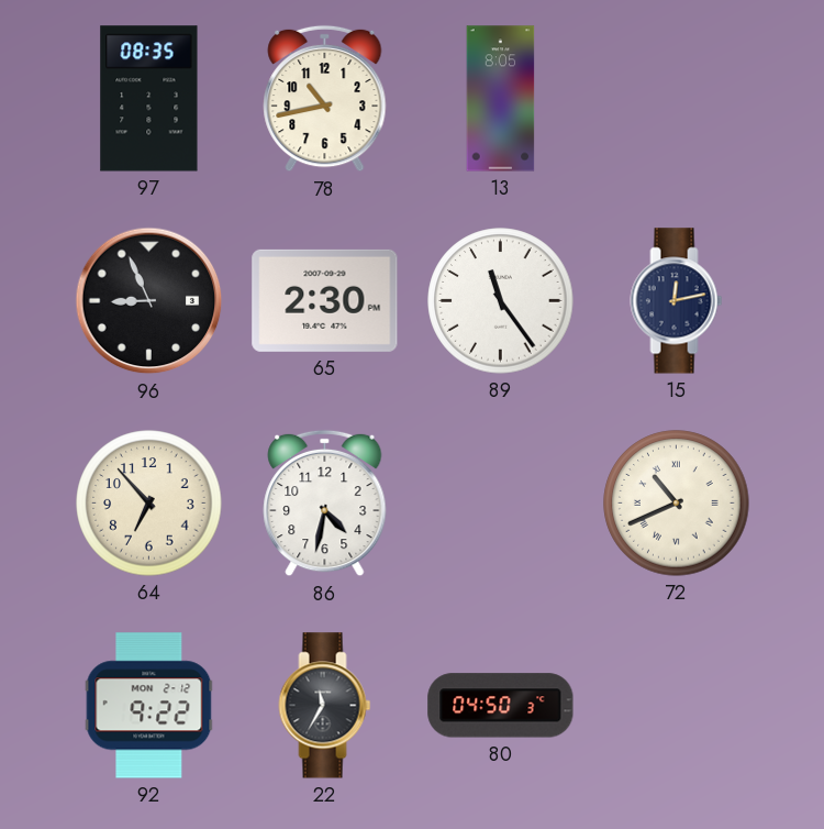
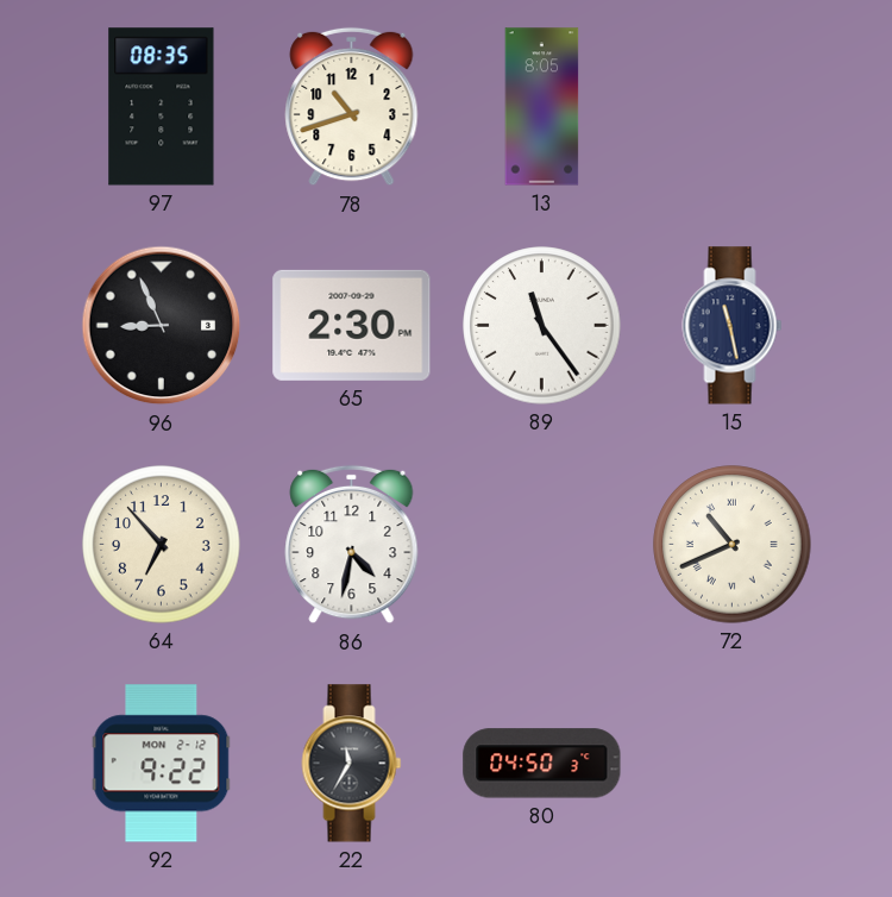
78: 10:43 -> 10:42
15: 12:13 -> 11:28
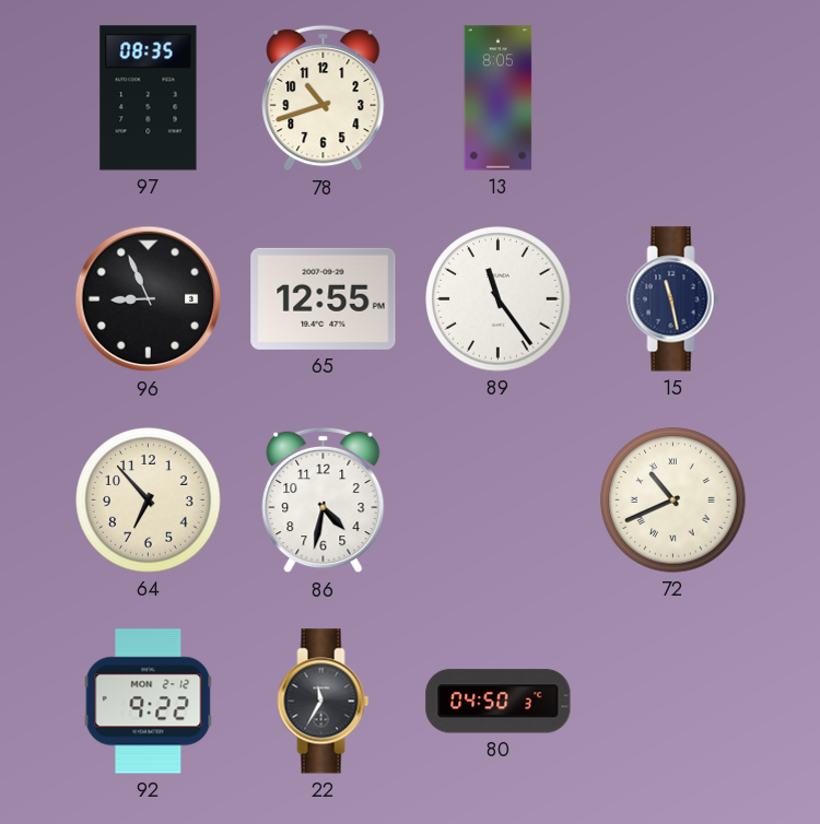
65: 2:30 -> 12:55
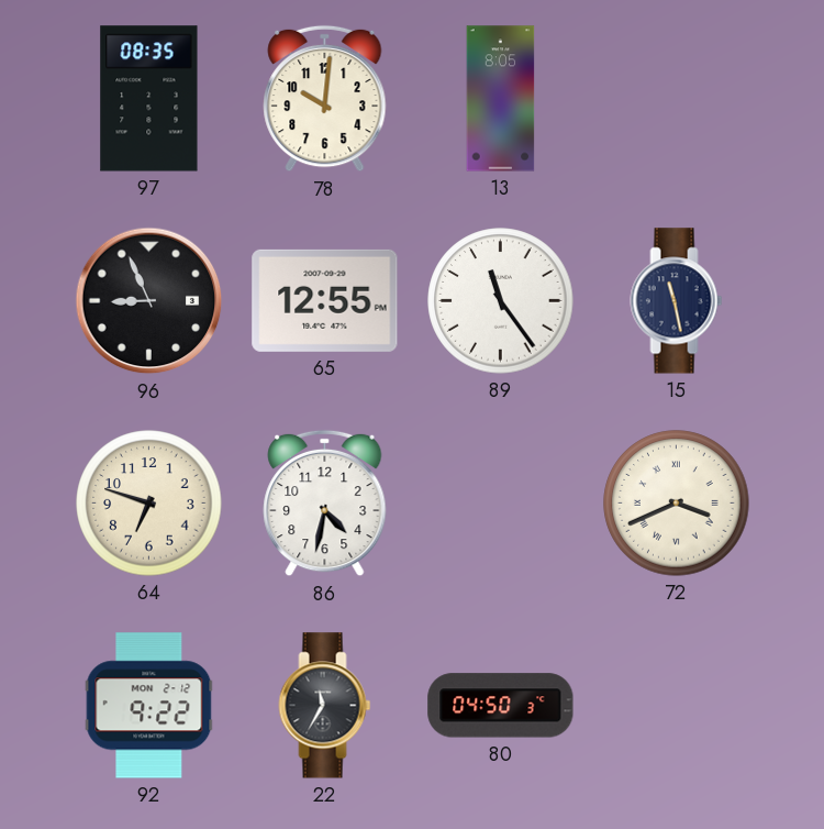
78: 10:42 -> 10:01
64: 6:53 -> 6:48
72: 10:41 -> 3:41
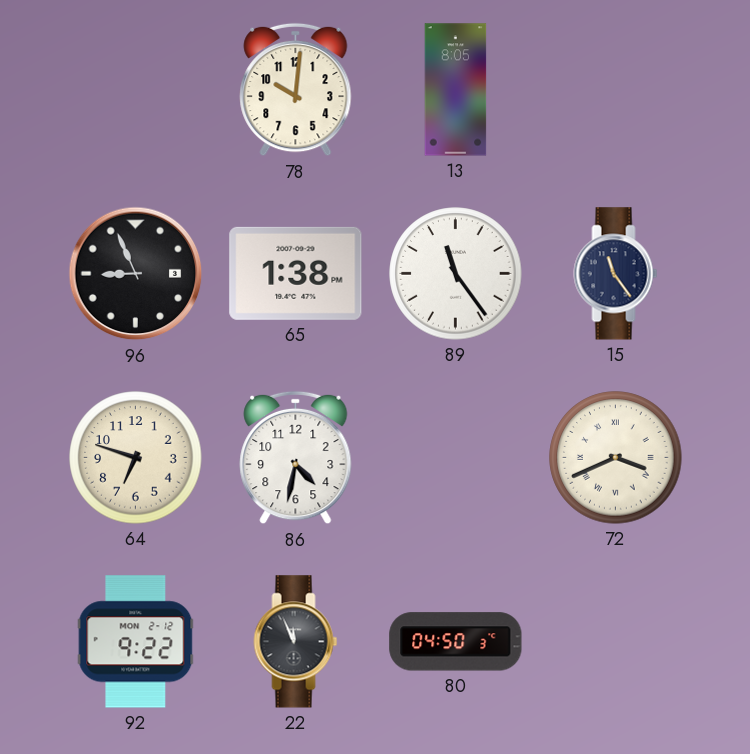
97: 08:35 -> none
65: 12:55 -> 1:38
15: 11:28 -> 11:24
22: 11:35 -> 11:56
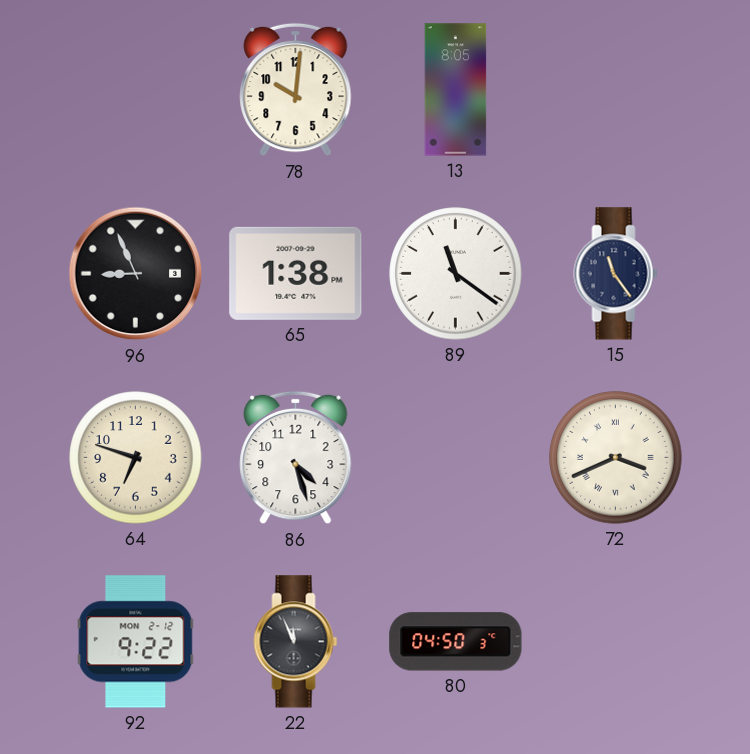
89: 11:24 -> 11:21
86: 4:32 -> 4:27
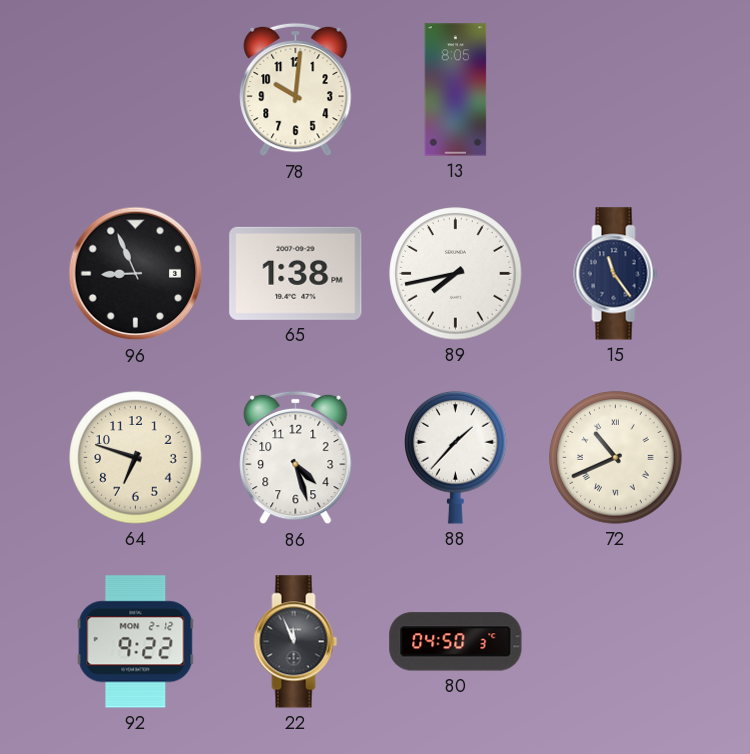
89: 11:21 -> 7:43
88: none -> 1:37
72: 3:41 -> 10:41
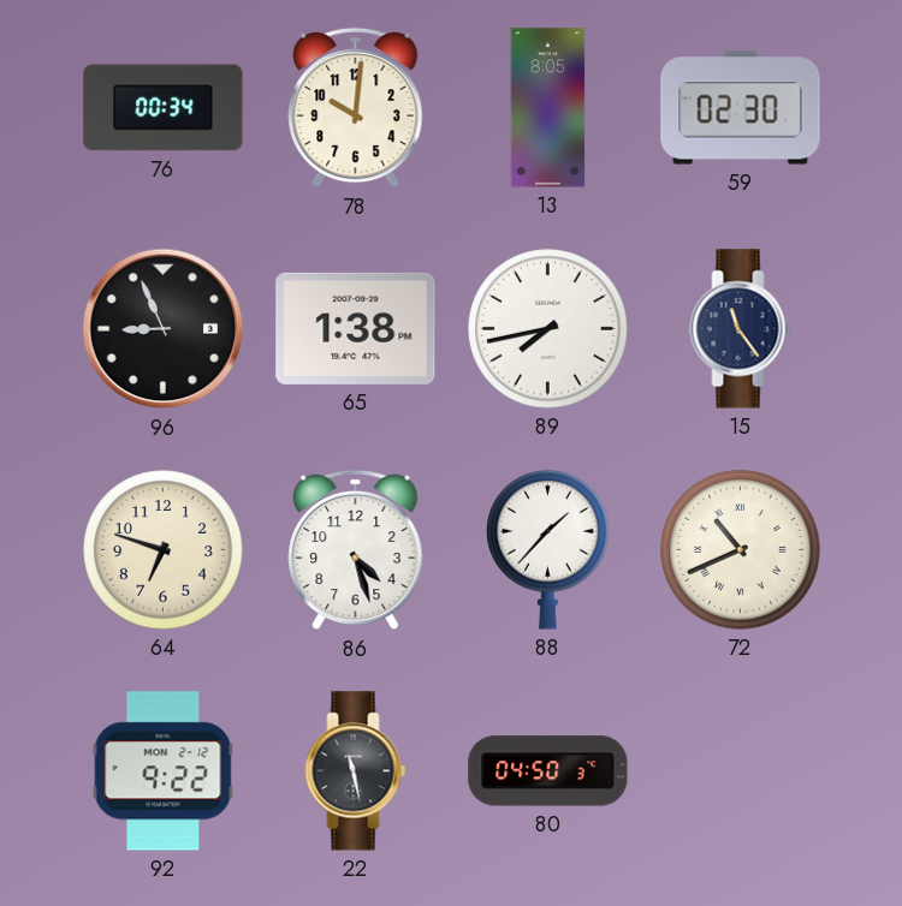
76: none -> 00:34
59: none -> 02:30
22: 11:56 -> 11:28
